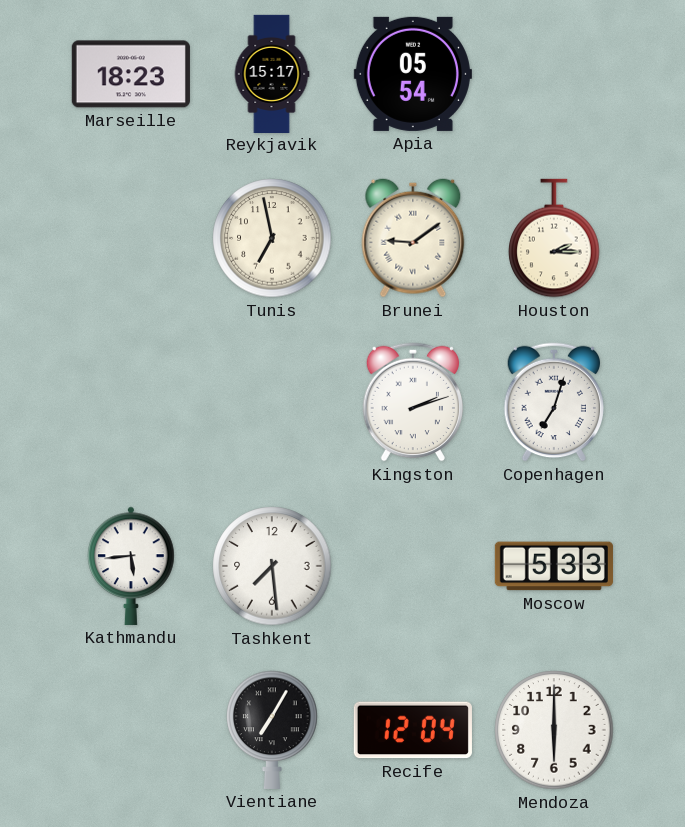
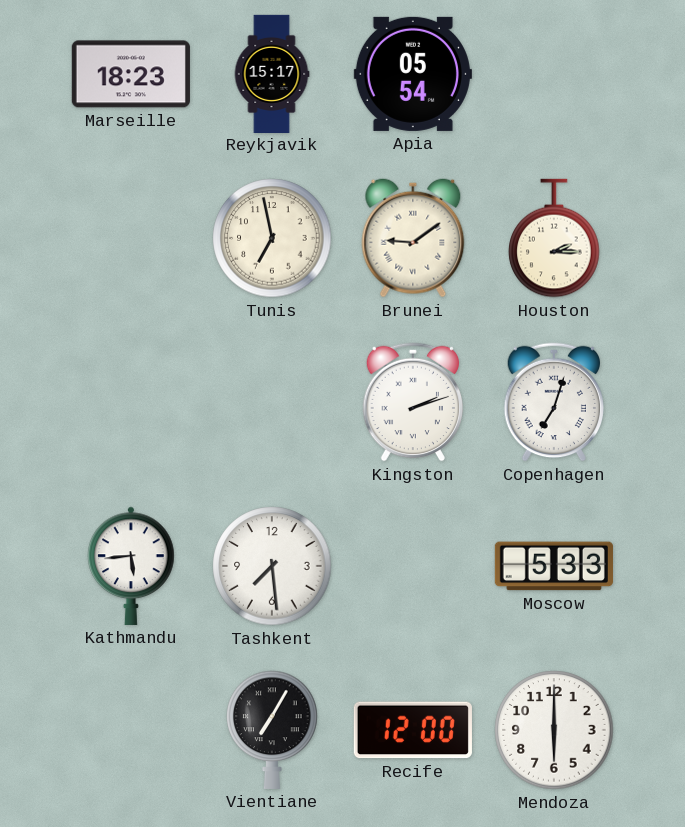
Recife: 12:04 -> 12:00
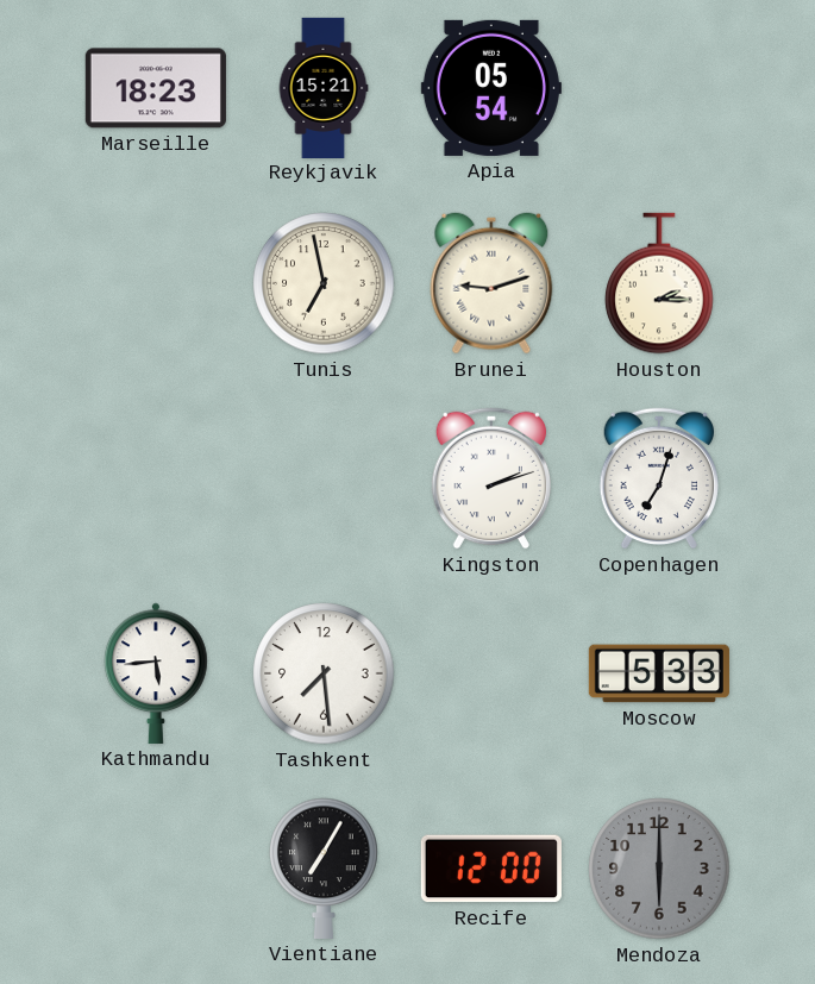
Reykjavik: 15:17 -> 15:21
Brunei: 9:09 -> 9:12
Mendoza dial: white -> grey
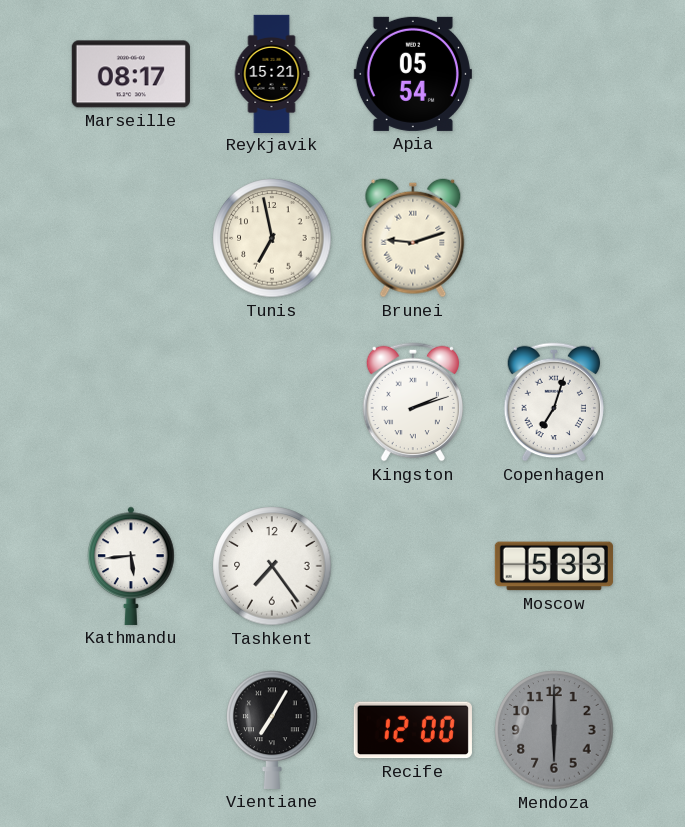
Marseille: 18:23 -> 08:17
Houston: 2:15 -> none
Tashkent: 7:29 -> 7:24
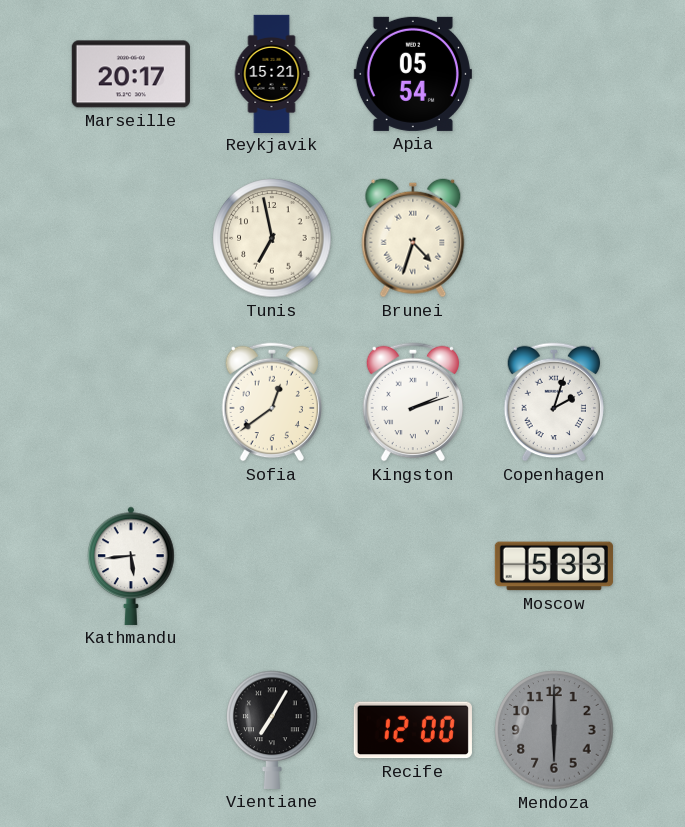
Marseille: 08:17 -> 20:17
Brunei: 9:12 -> 4:33
Sofia: none -> 12:39
Copenhagen: 7:03 -> 2:03
Tashkent: 7:24 -> none
